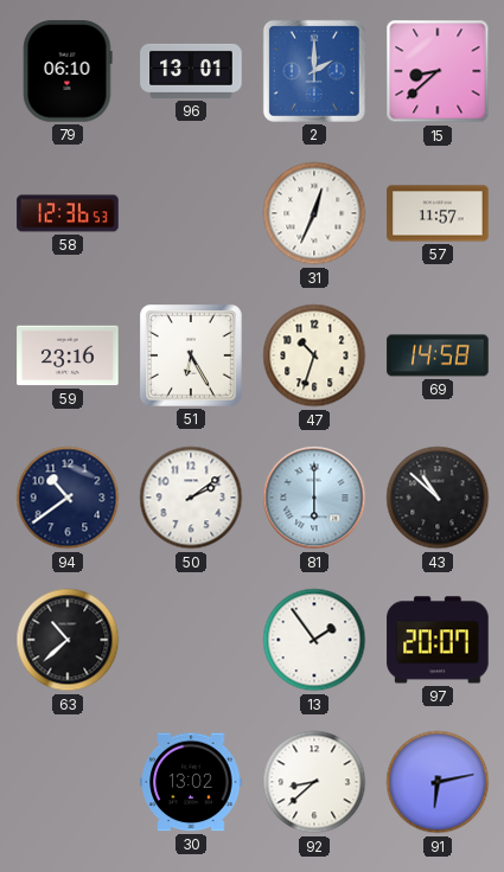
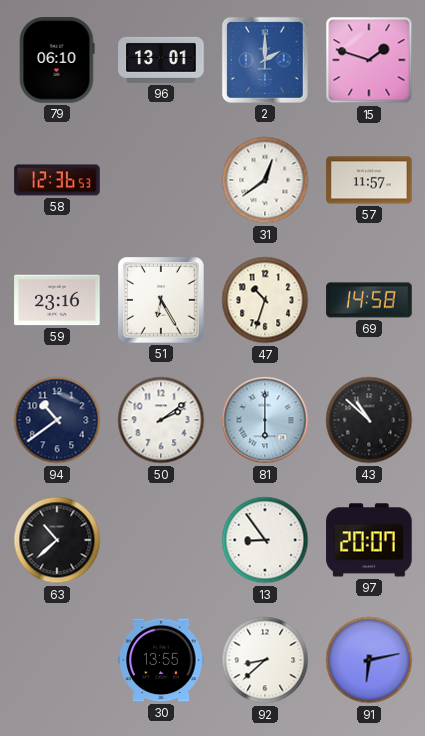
15: 8:38 -> 1:48
31: 12:34 -> 12:39
13: 1:54 -> 8:54
30: 13:02 -> 13:55
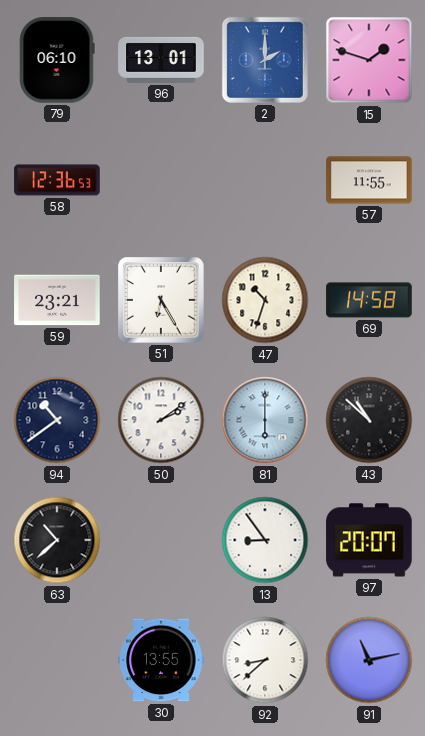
31: 12:39 -> none
57: 11:57 -> 11:55
59: 23:16 -> 23:21
91: 6:13 -> 11:13
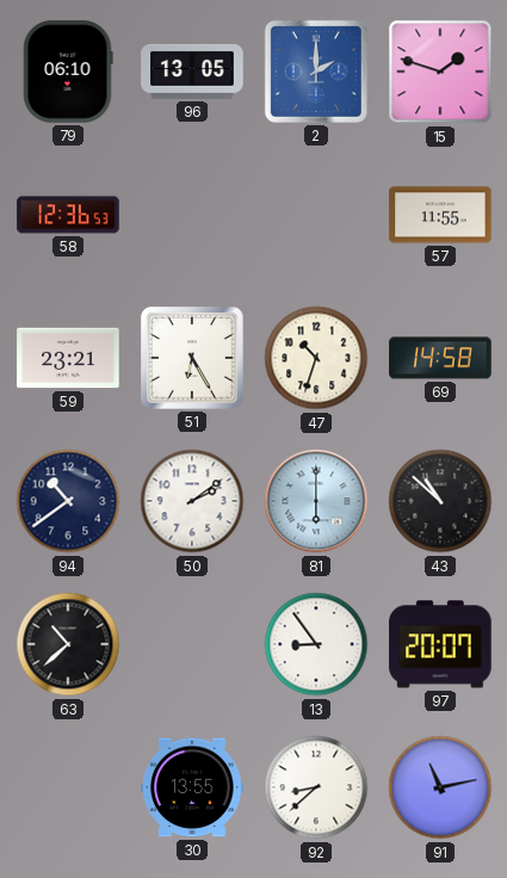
96: 13:01 -> 13:05
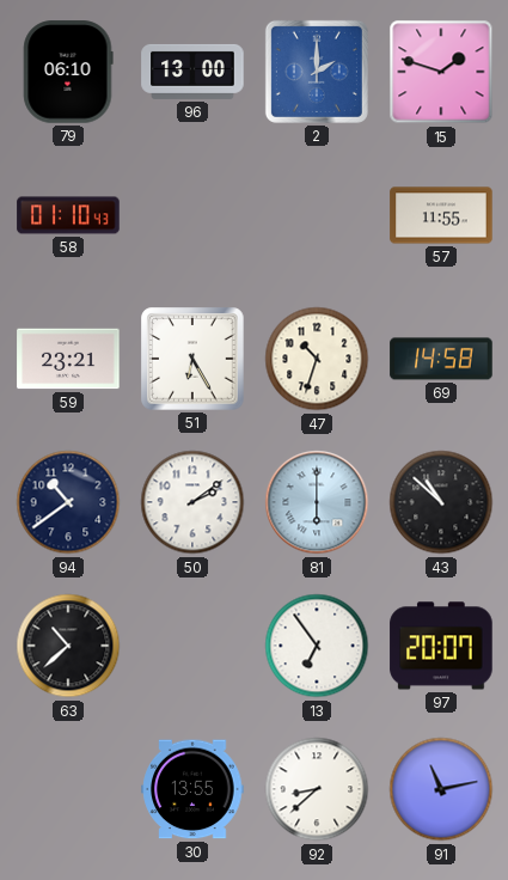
96: 13:05 -> 13:00
58: 12:36 -> 01:10
13: 8:54 -> 6:54
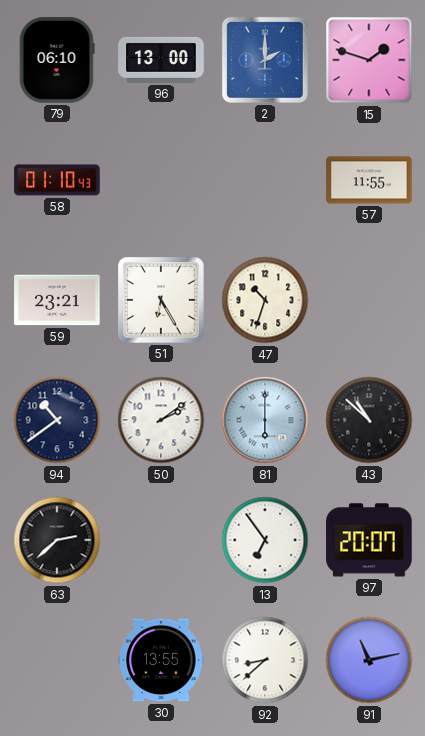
69: 14:58 -> none
63: 10:38 -> 2:38
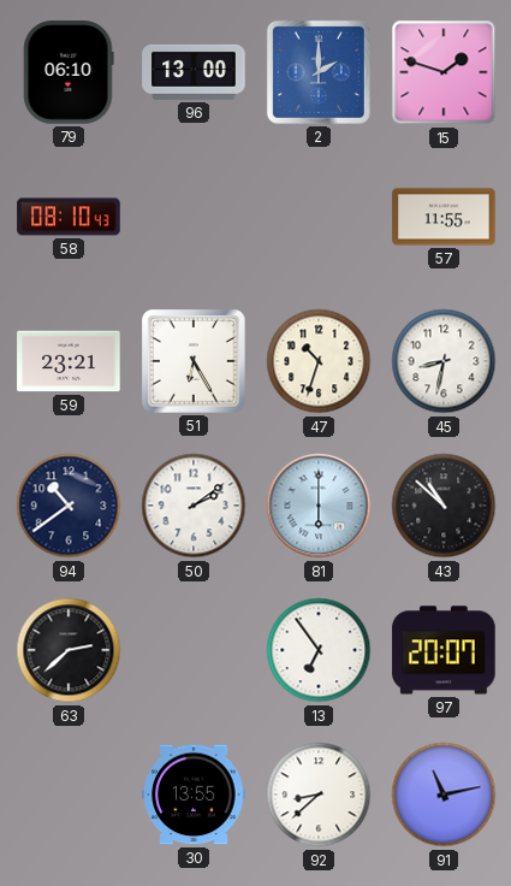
58: 01:10 -> 08:10
45: none -> 8:32
